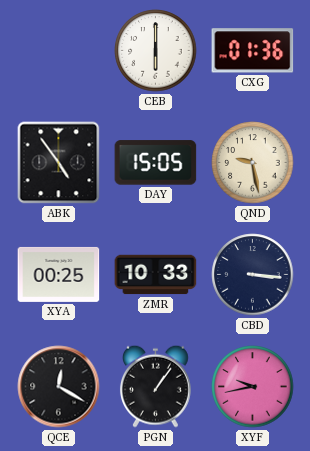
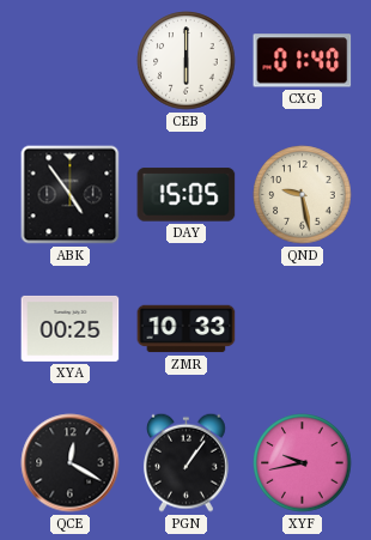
CXG: 01:36 -> 01:40
CBD: 3:16 -> none
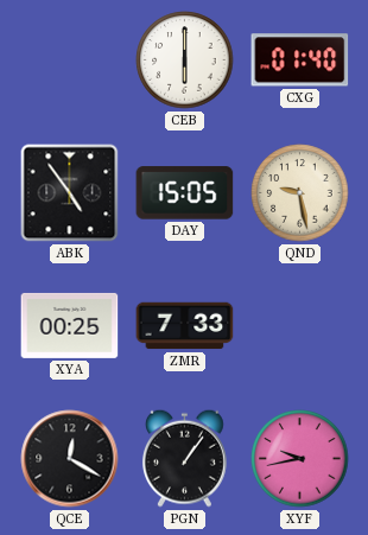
ZMR: 10:33 -> 7:33
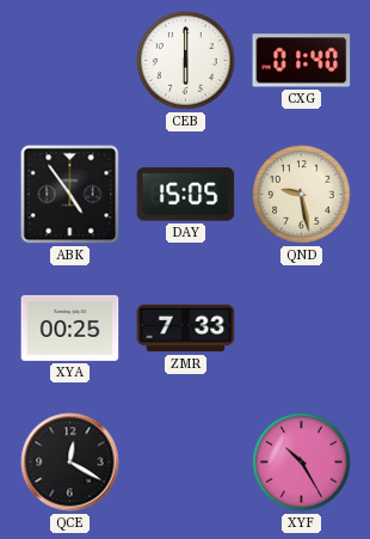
PGN: 1:06 -> none
XYF: 9:43 -> 10:25
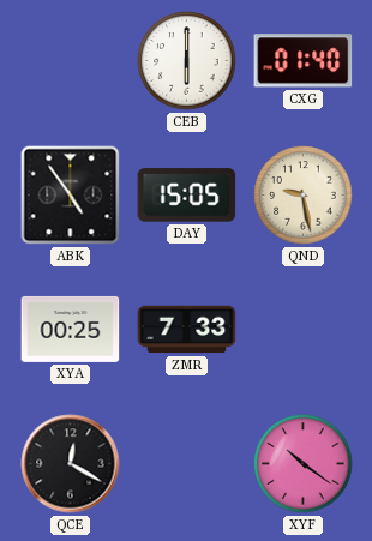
XYF: 10:25 -> 10:21
